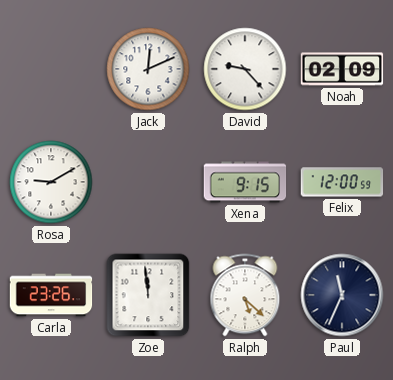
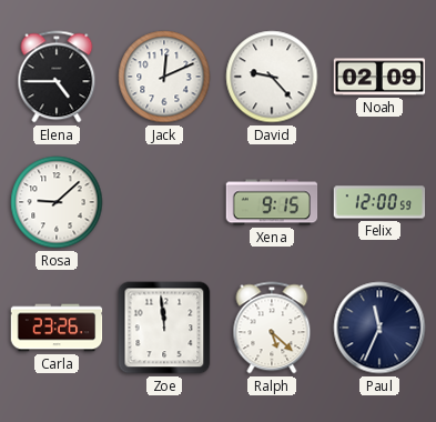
Elena: none -> 4:45
Rosa: 9:10 -> 9:08
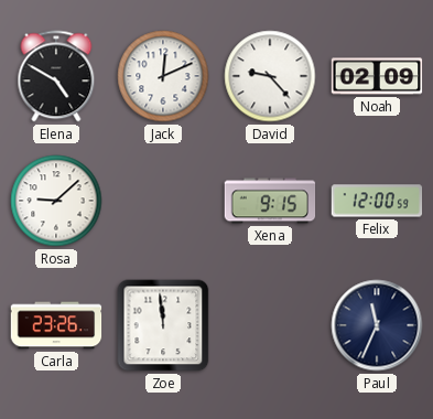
Elena: 4:45 -> 4:50
Ralph: 5:22 -> none
